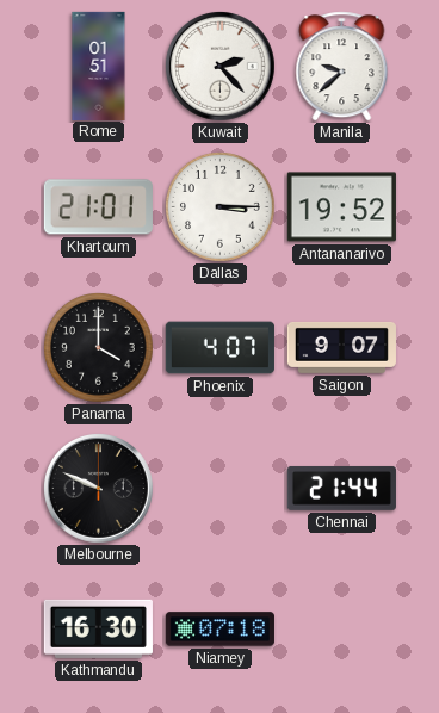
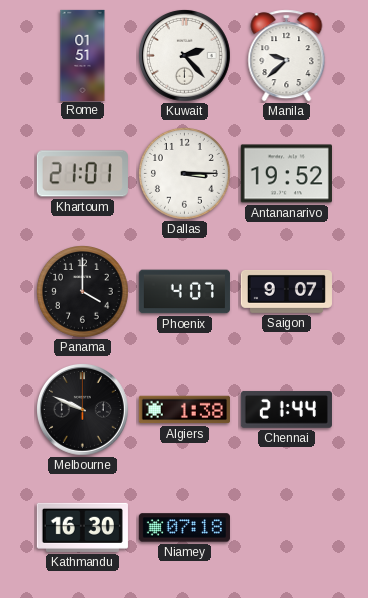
Algiers: none -> 1:38
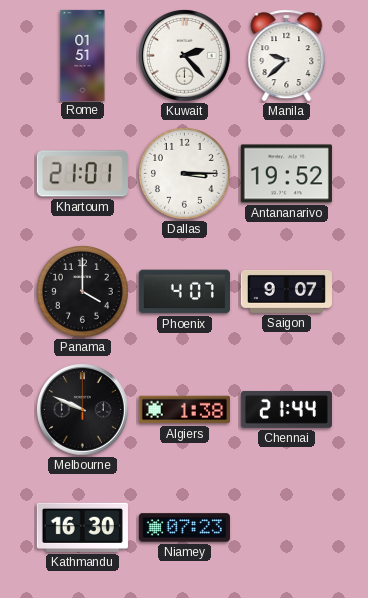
Niamey: 07:18 -> 07:23
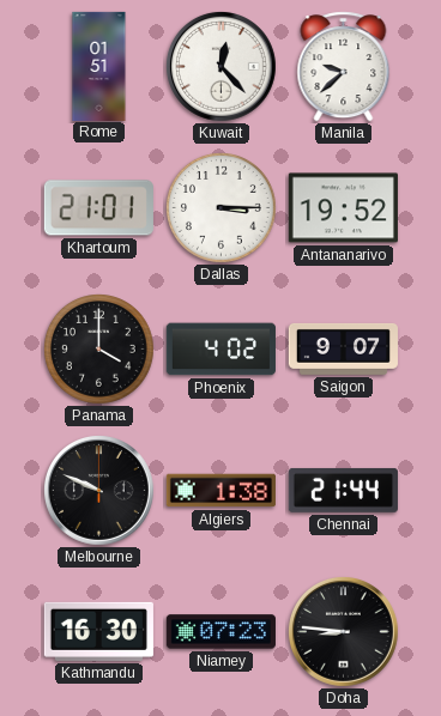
Kuwait: 2:23 -> 12:23
Phoenix: 4:07 -> 4:02
Doha: none -> 8:46
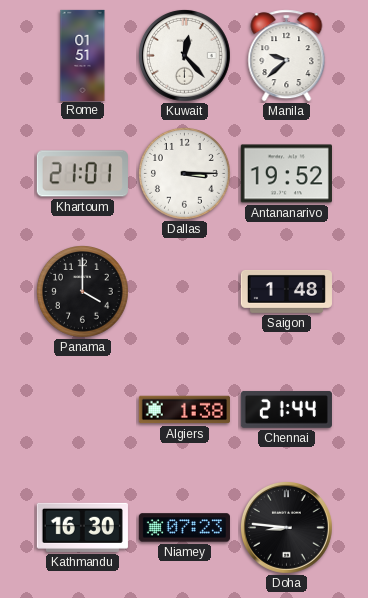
Phoenix: 4:02 -> none
Saigon: 9:07 -> 1:48
Melbourne: 9:49 -> none
